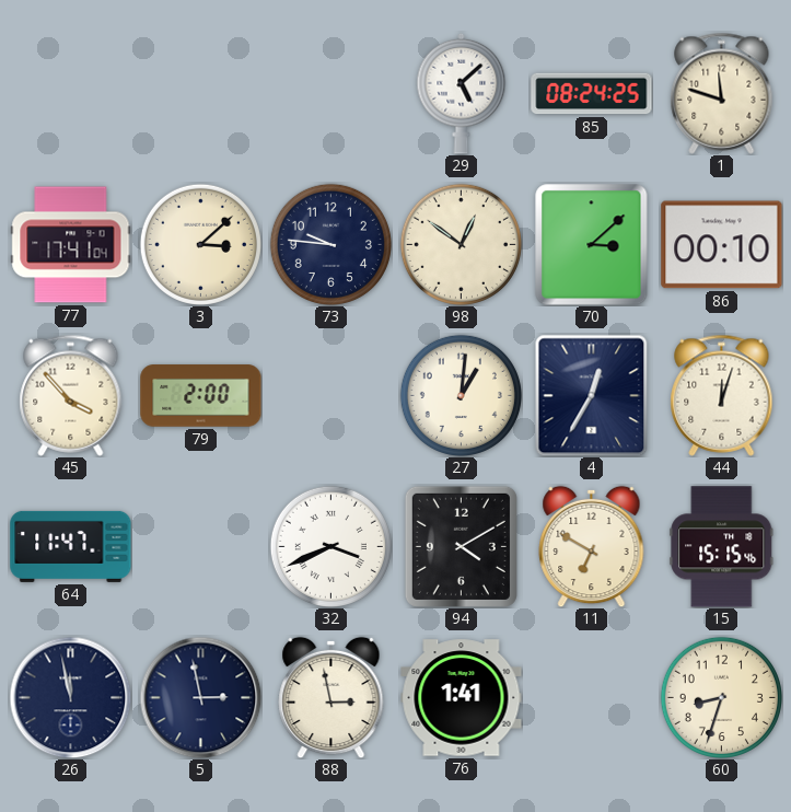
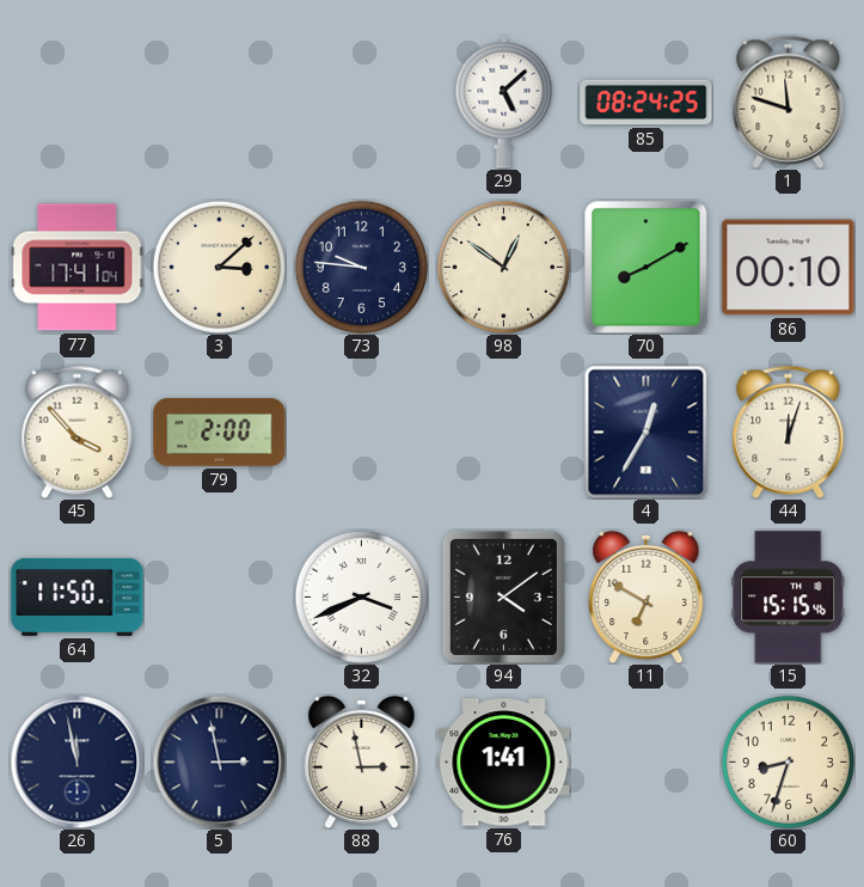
70: 3:08 -> 8:10
27: 1:01 -> none
64: 11:47 -> 11:50
94: 4:10 -> 4:09
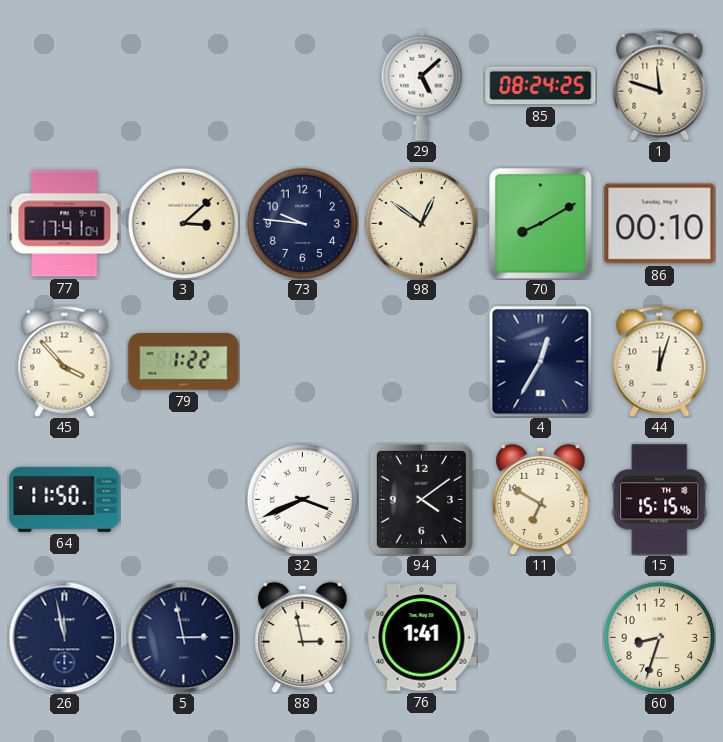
79: 2:00 -> 1:22
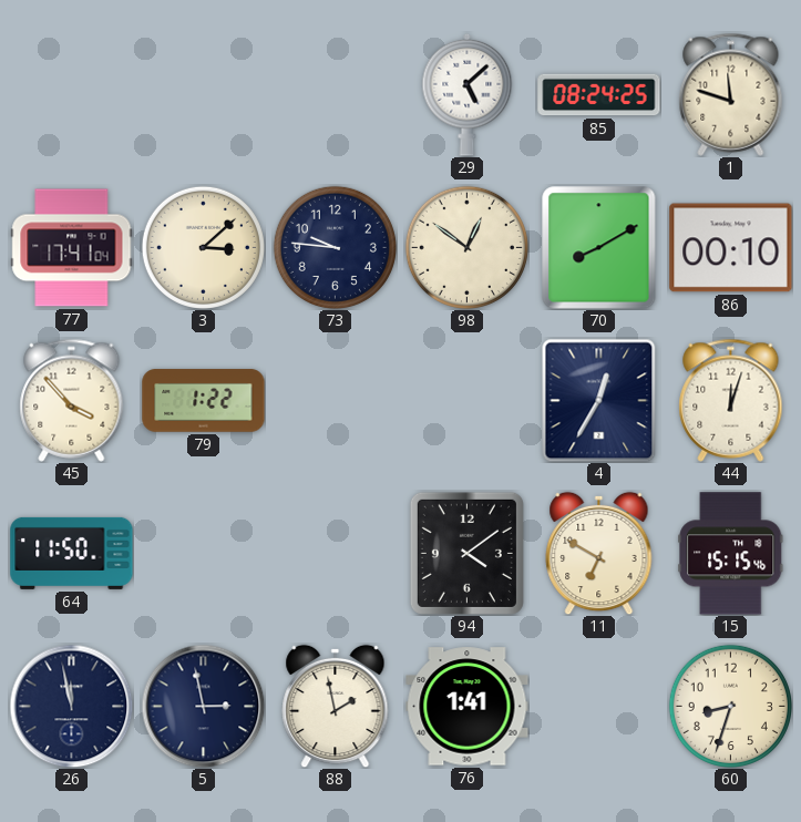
32: 3:41 -> none
88: 2:58 -> 1:58
